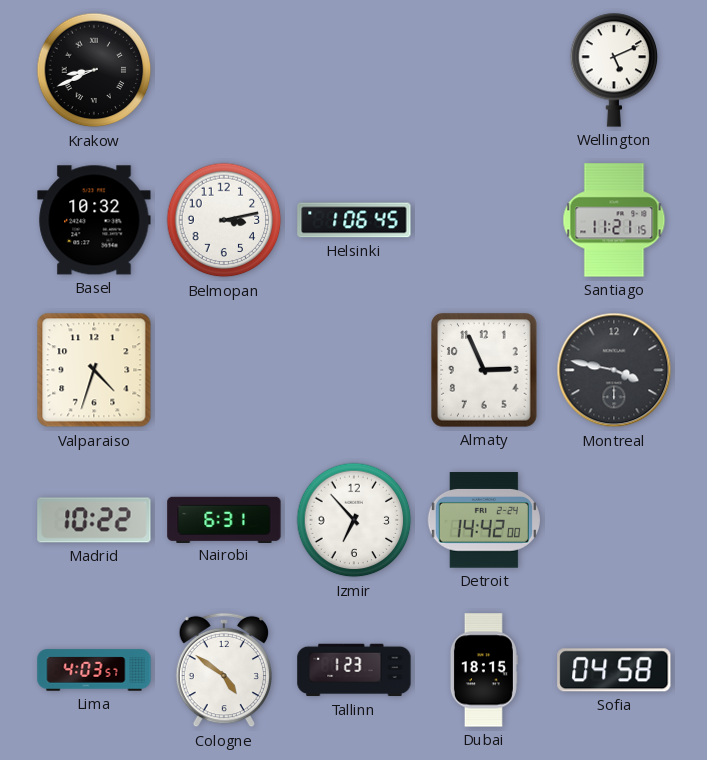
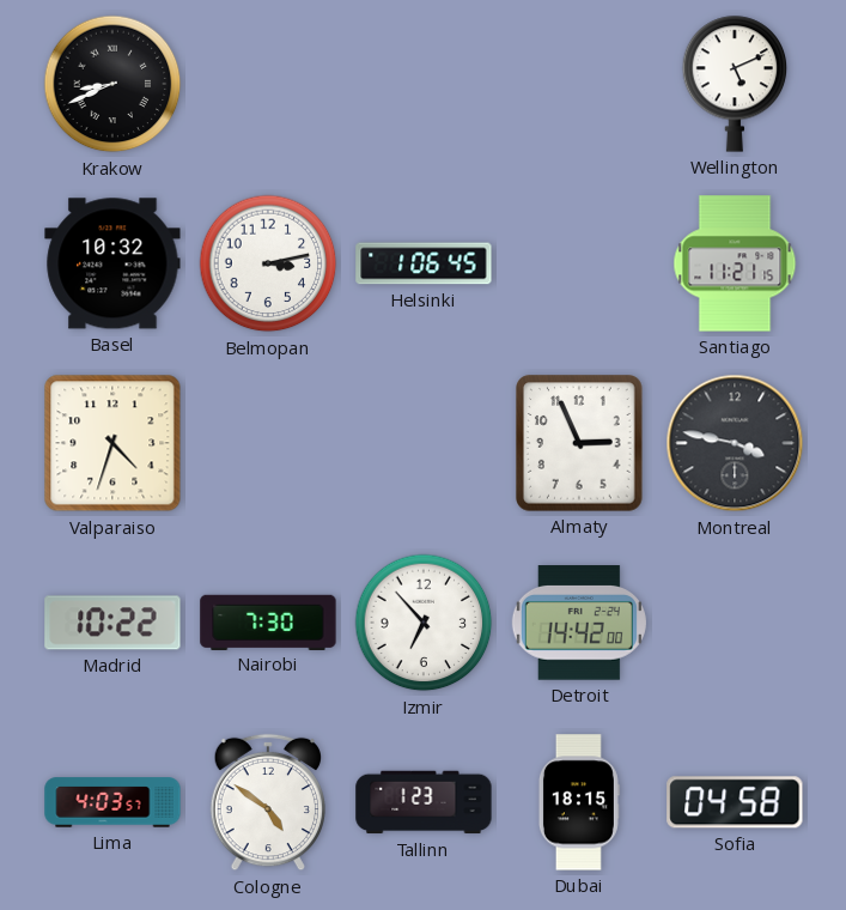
Nairobi: 6:31 -> 7:30
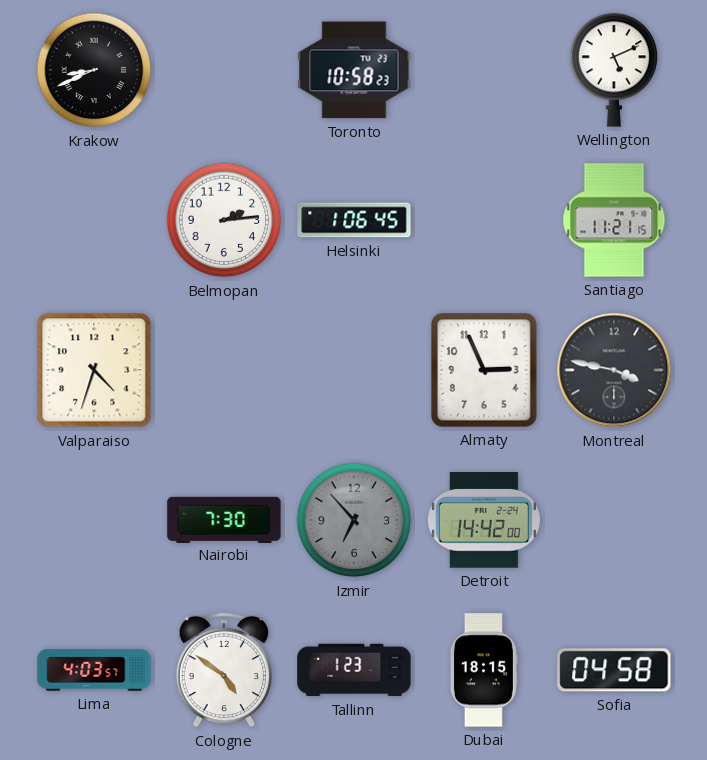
Toronto: none -> 10:58
Basel: 10:32 -> none
Belmopan: 3:13 -> 2:14
Madrid: 10:22 -> none
Izmir dial: white -> grey
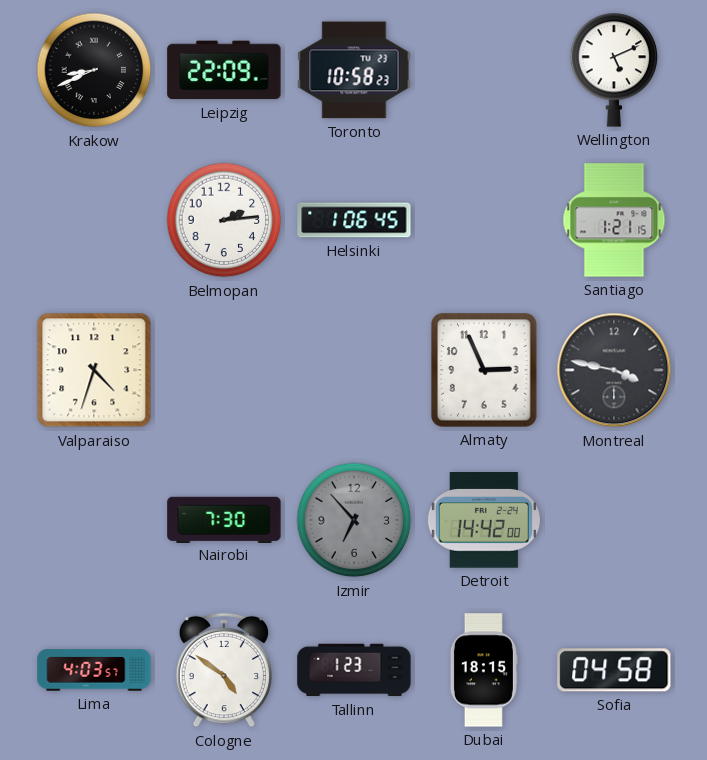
Leipzig: none -> 22:09
Santiago: 11:21 -> 1:21
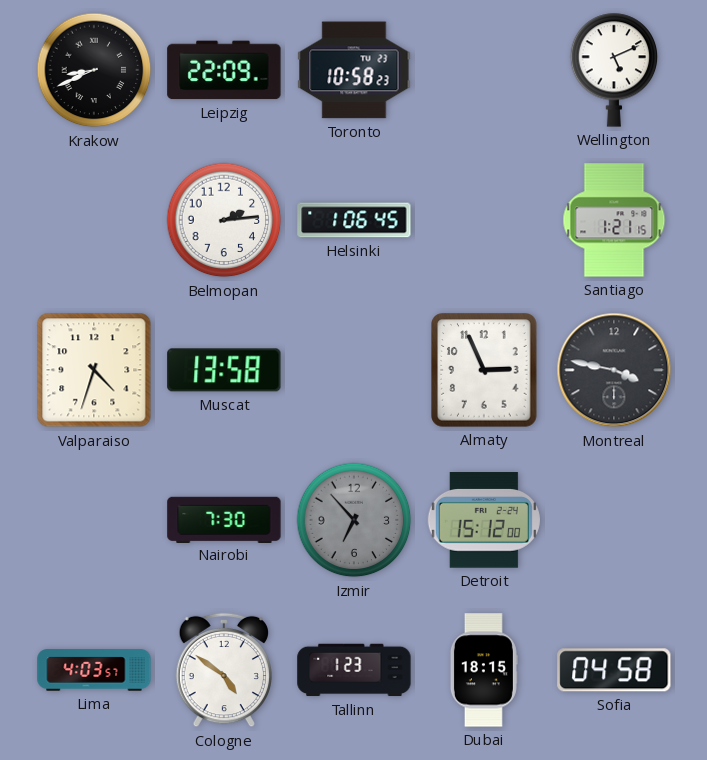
Muscat: none -> 13:58
Detroit: 14:42 -> 15:12
